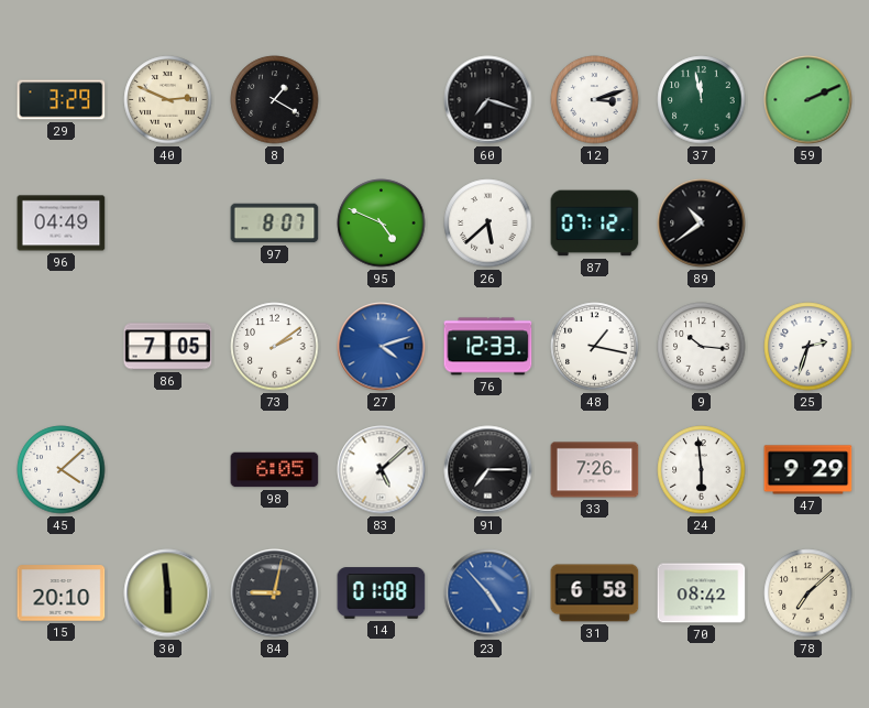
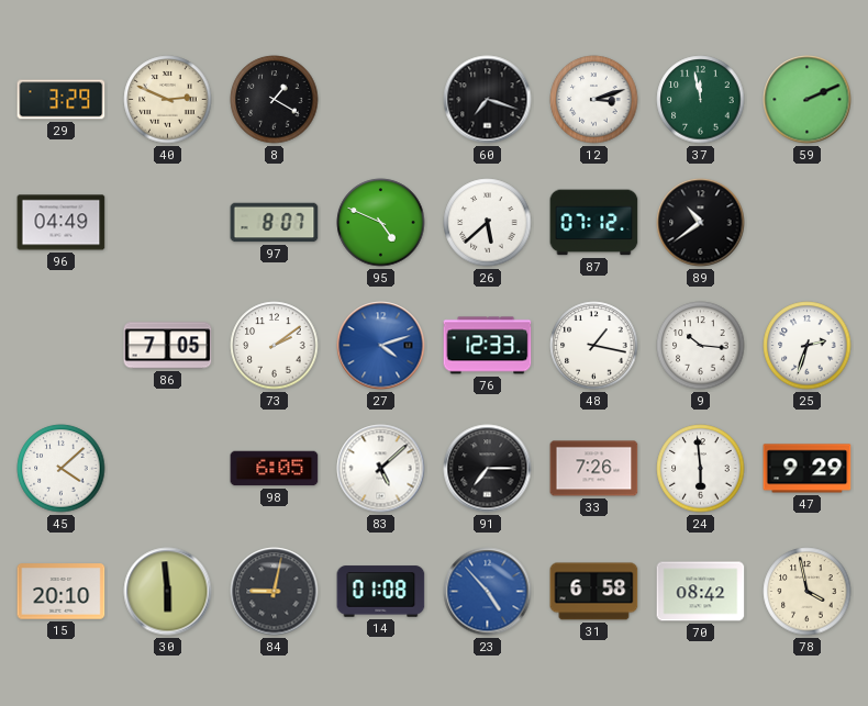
78: 7:08 -> 3:58
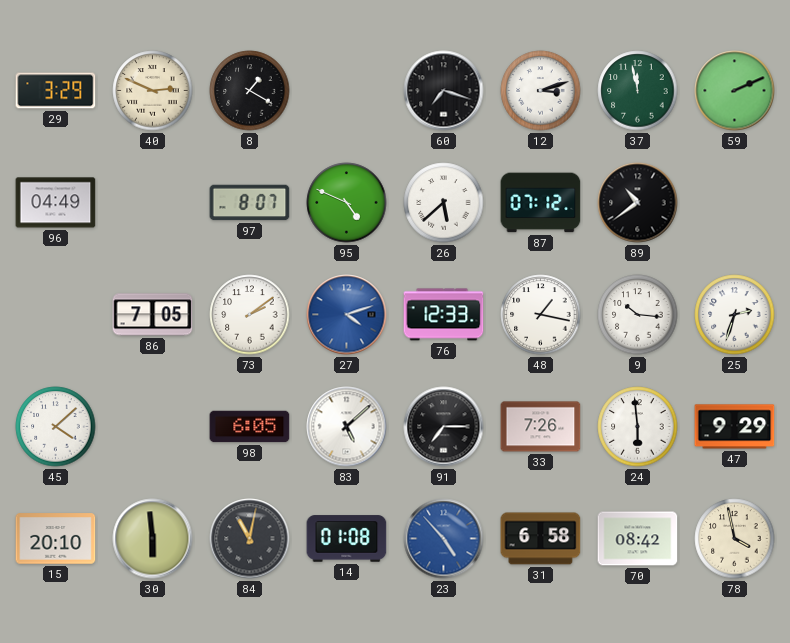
84: 9:02 -> 11:02
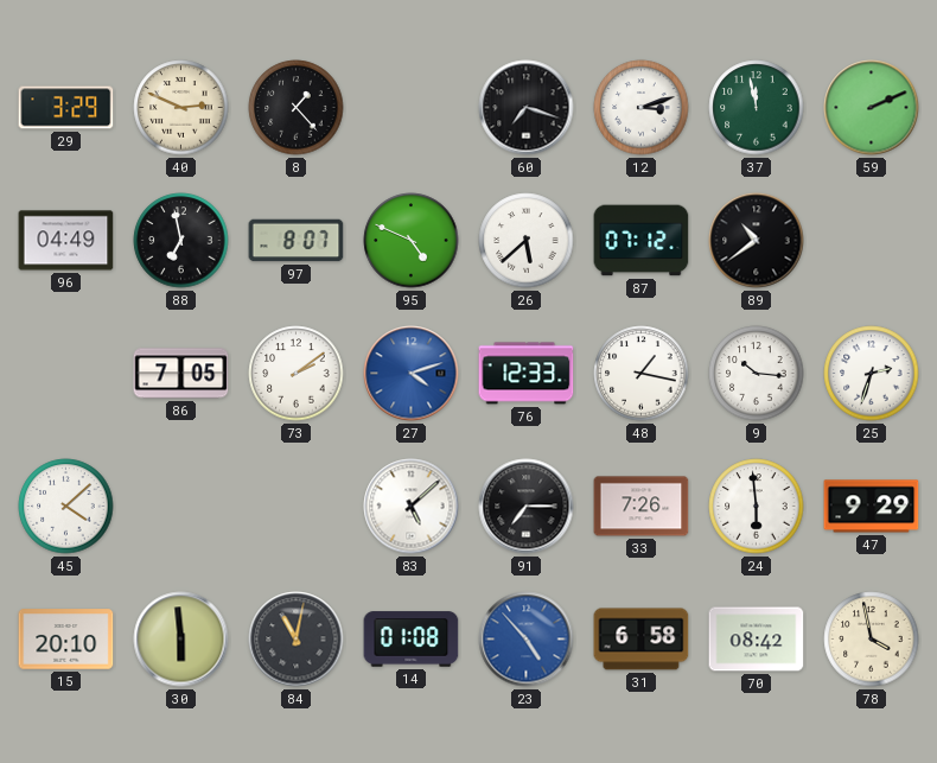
8: 1:20 -> 1:23
88: none -> 6:58
98: 6:05 -> none
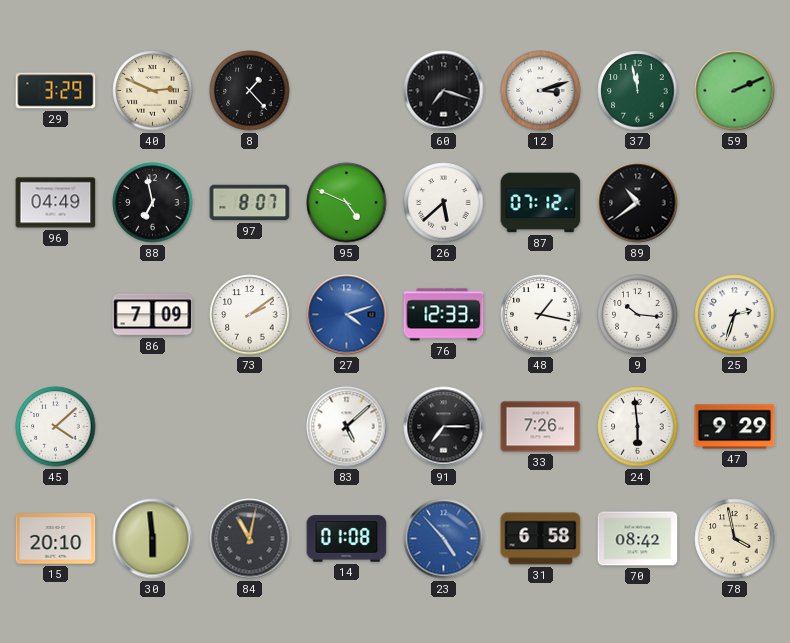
86: 7:05 -> 7:09
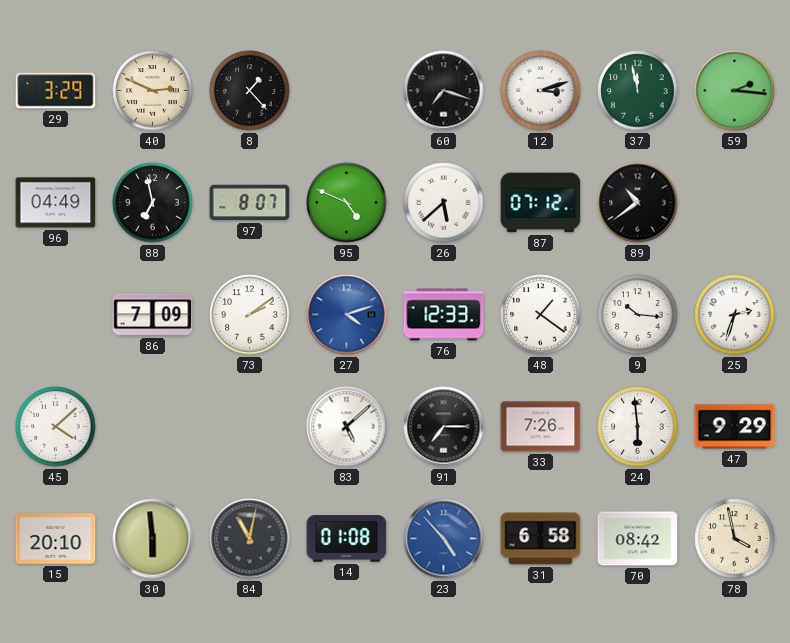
59: 2:11 -> 2:16
48: 1:17 -> 1:21
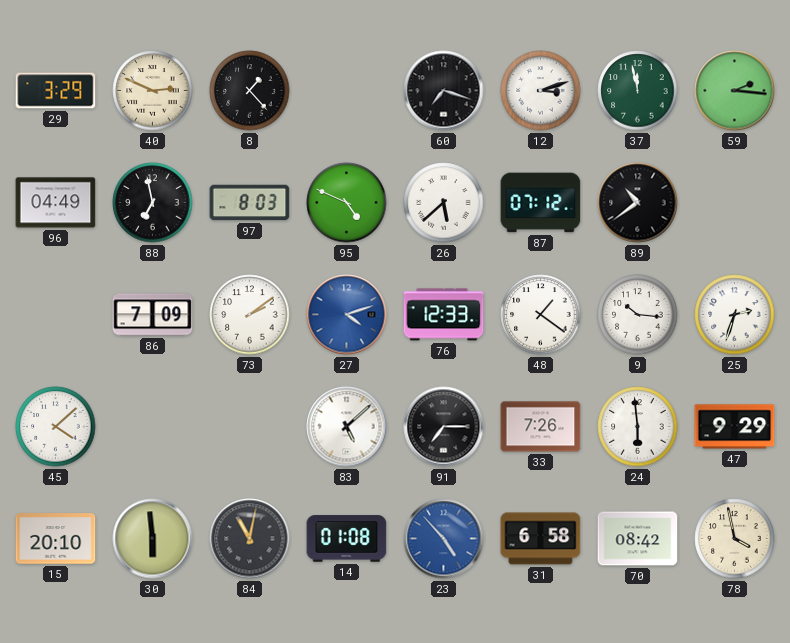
97: 8:07 -> 8:03
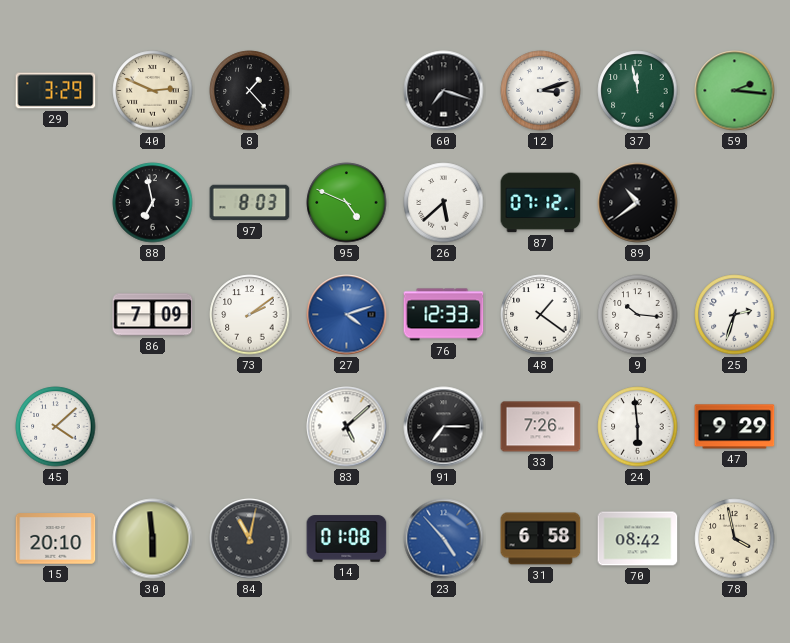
96: 04:49 -> none
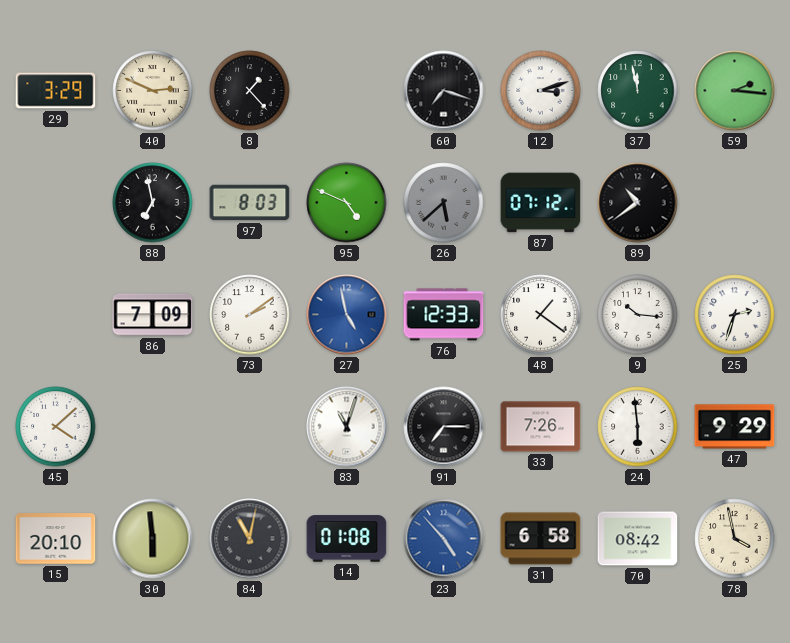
26 dial: white -> grey
27: 4:12 -> 4:58
83: 5:08 -> 11:03
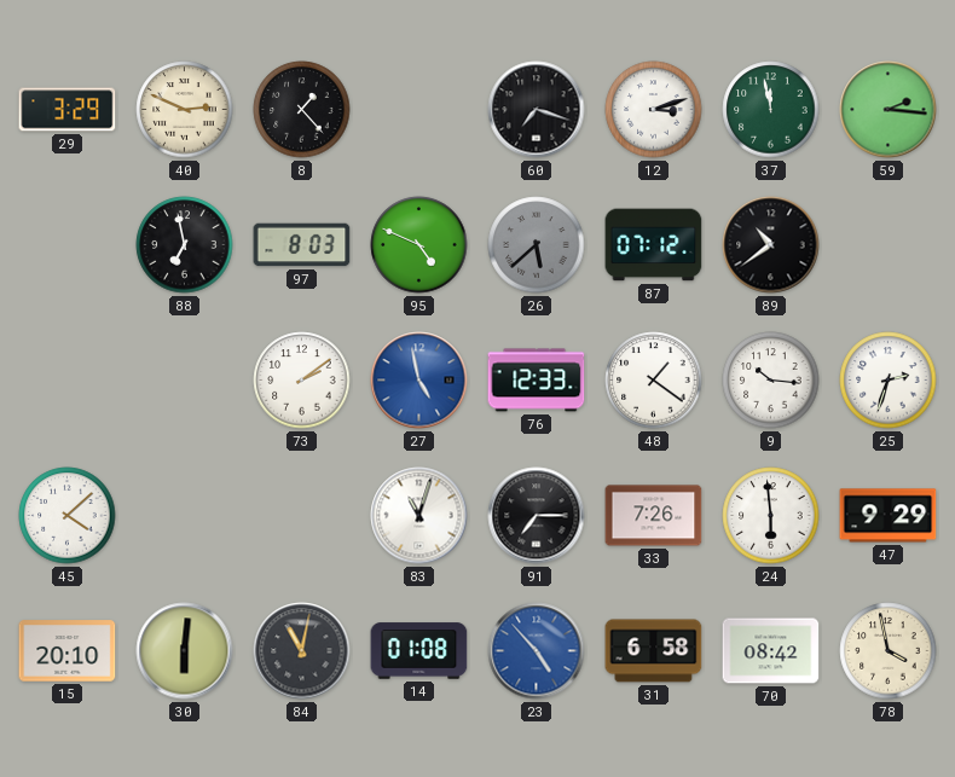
86: 7:09 -> none
30: 5:59 -> 6:01
